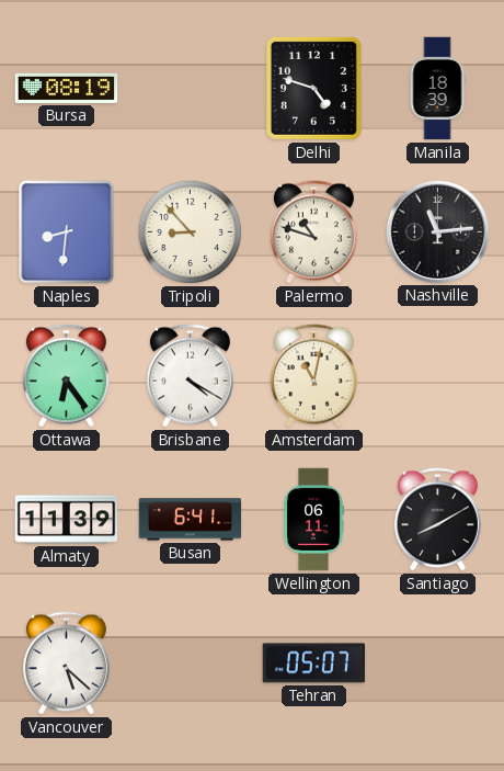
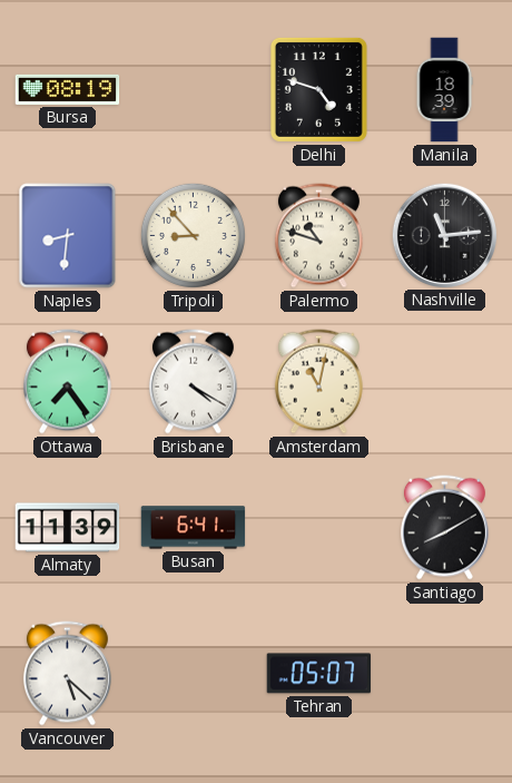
Ottawa: 6:24 -> 7:24
Wellington: 06:11 -> none
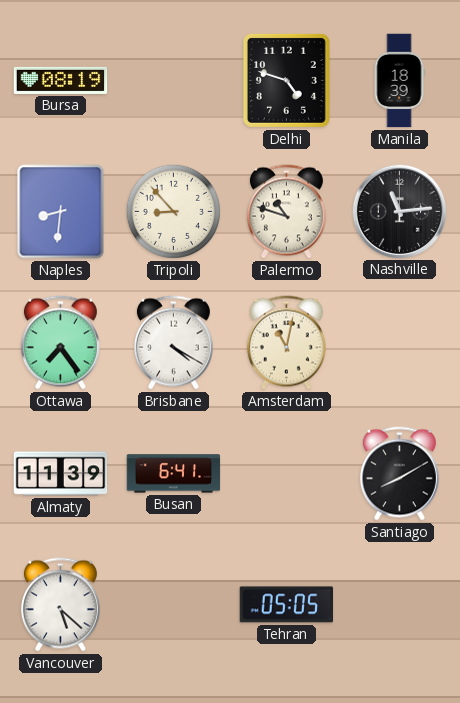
Tehran: 05:07 -> 05:05
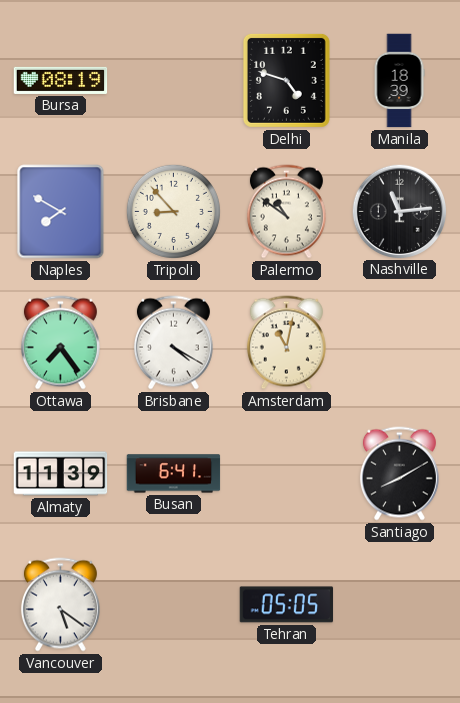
Naples: 8:31 -> 7:50
Palermo: 10:48 -> 10:51
Vancouver: 5:22 -> 5:21
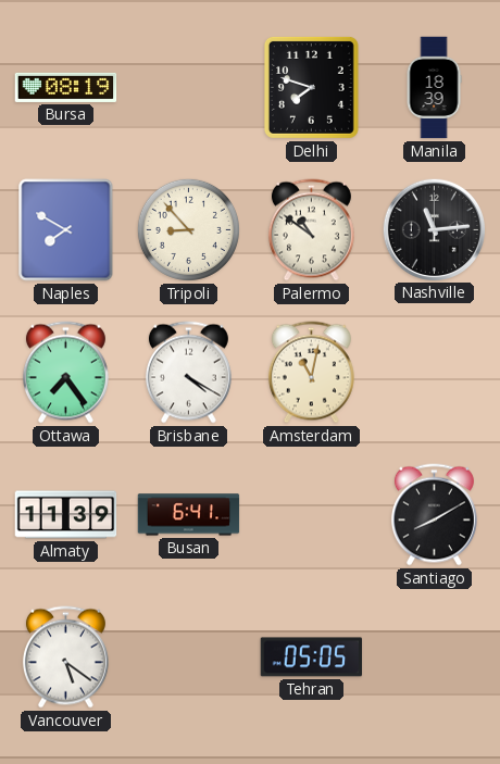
Delhi: 4:48 -> 7:48
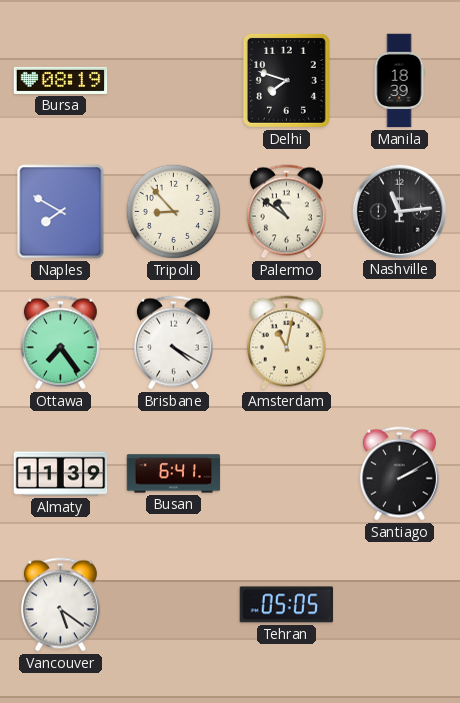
Santiago: 8:10 -> 2:10
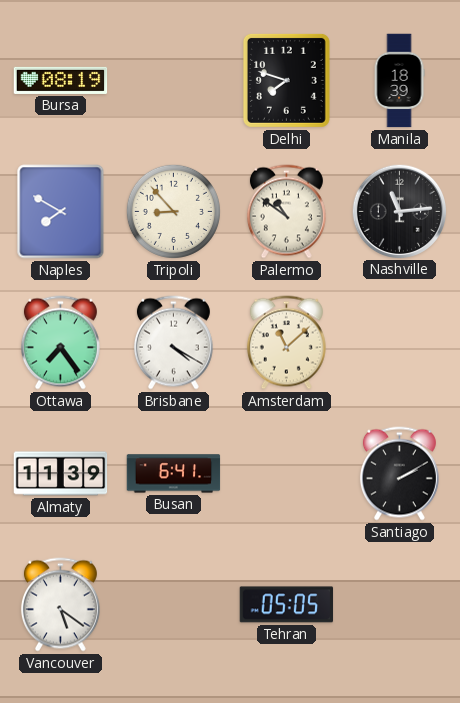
Amsterdam: 11:02 -> 11:08
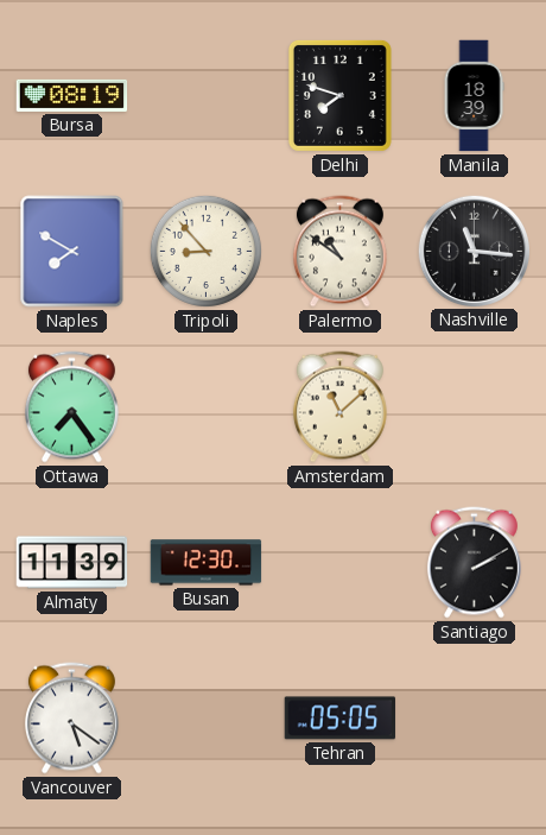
Nashville: 11:14 -> 11:16
Brisbane: 4:20 -> none
Busan: 6:41 -> 12:30
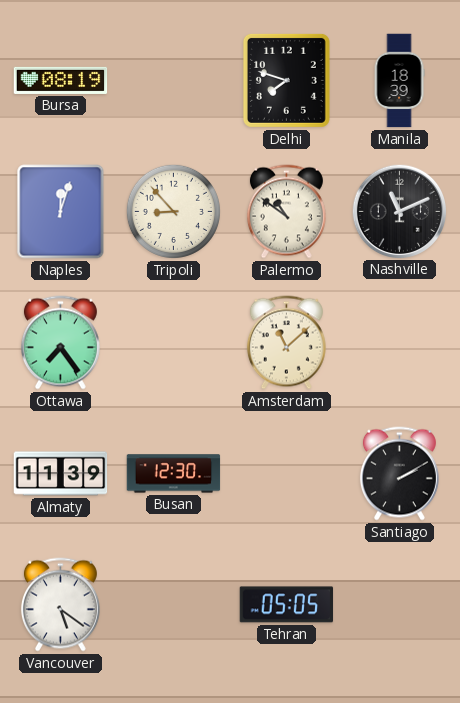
Naples: 7:50 -> 12:03
Nashville: 11:16 -> 11:11
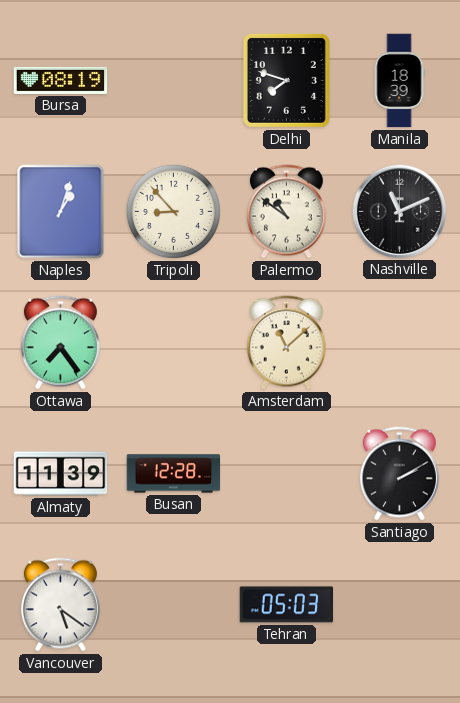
Naples: 12:03 -> 1:03
Busan: 12:30 -> 12:28
Tehran: 05:05 -> 05:03
